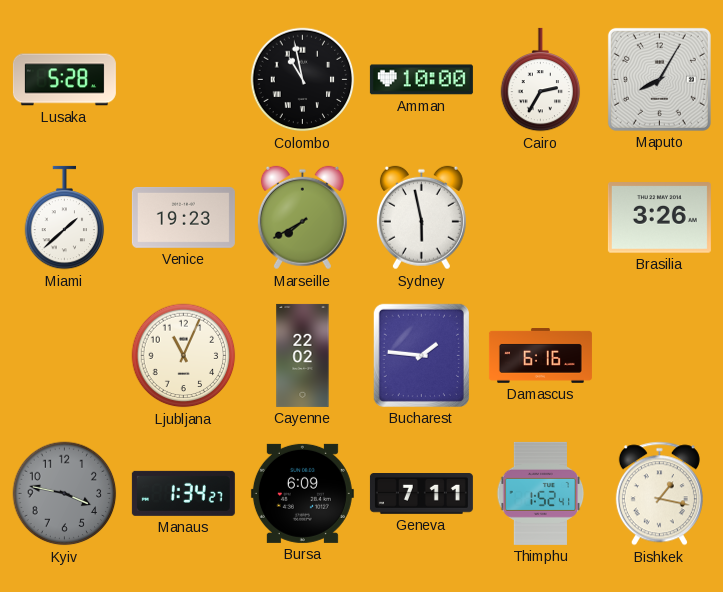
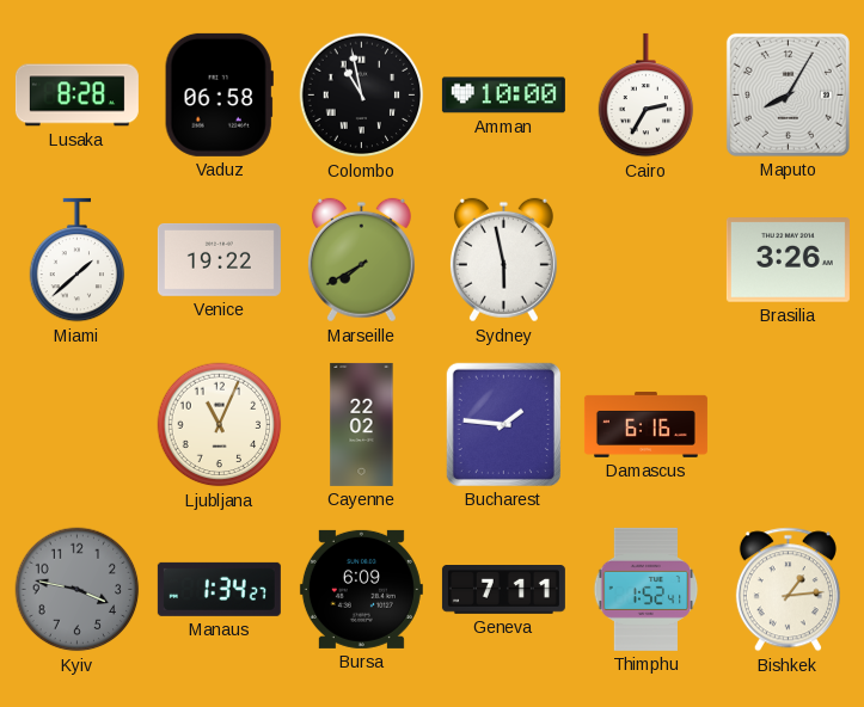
Lusaka: 5:28 -> 8:28
Vaduz: none -> 06:58
Venice: 19:23 -> 19:22
Bishkek: 1:17 -> 1:14
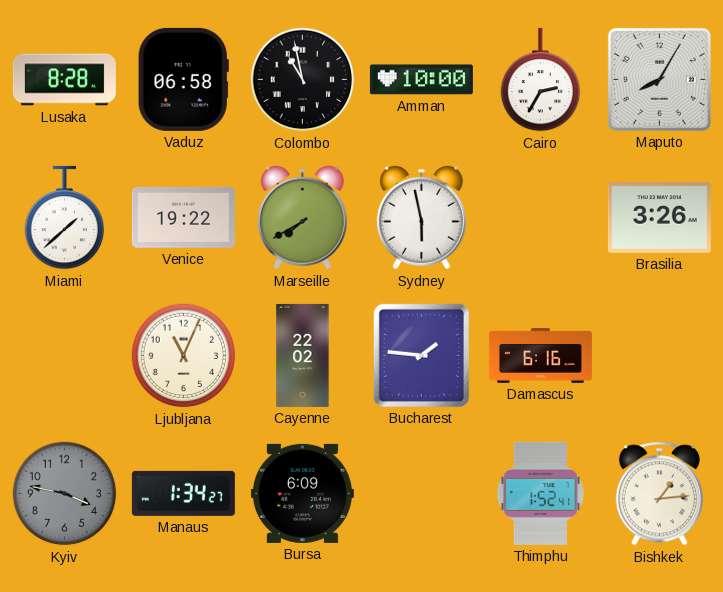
Geneva: 7:11 -> none
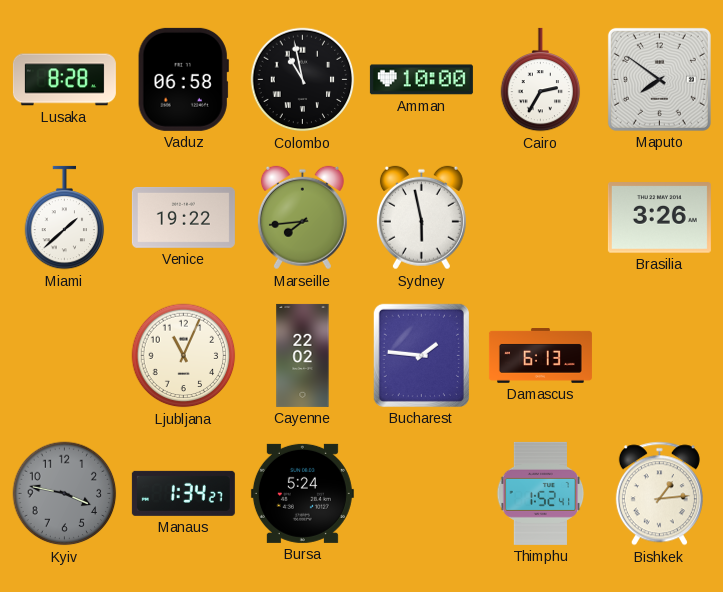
Maputo: 8:05 -> 7:51
Marseille: 7:40 -> 7:44
Damascus: 6:16 -> 6:13
Bursa: 6:09 -> 5:24
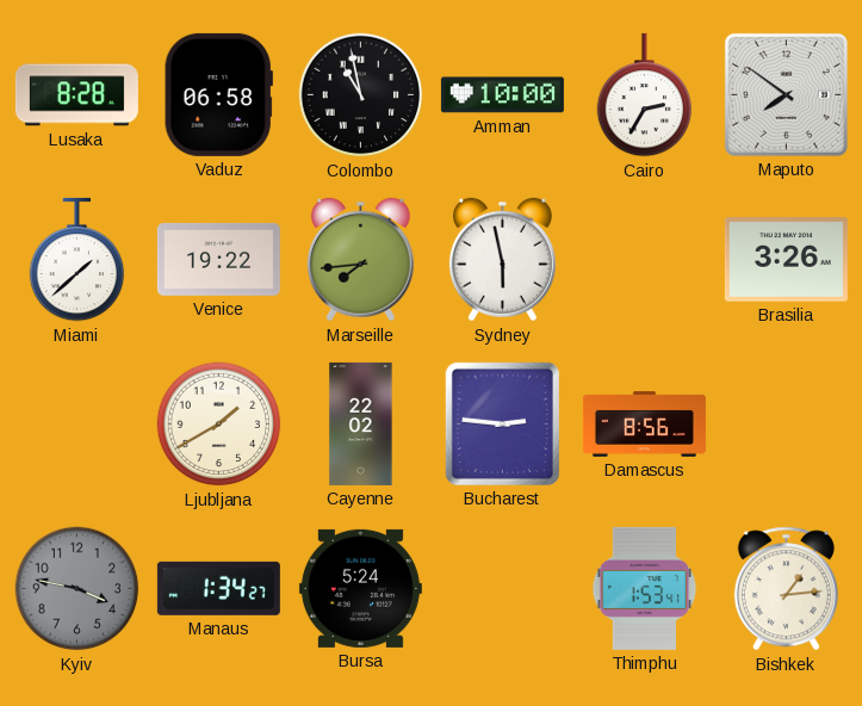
Ljubljana: 11:04 -> 1:40
Bucharest: 1:46 -> 2:46
Damascus: 6:13 -> 8:56
Thimphu: 1:52 -> 1:53
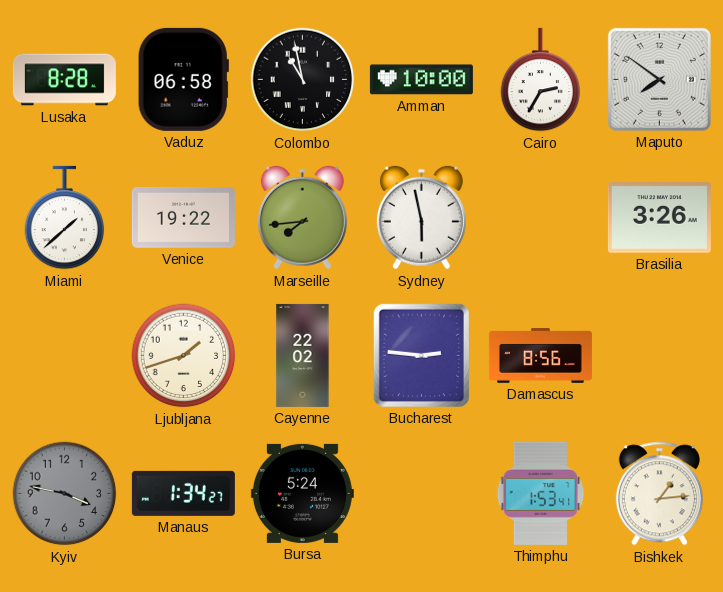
Ljubljana: 1:40 -> 1:42
